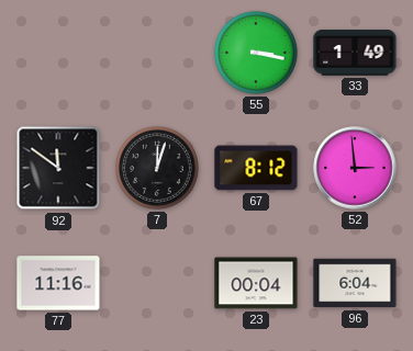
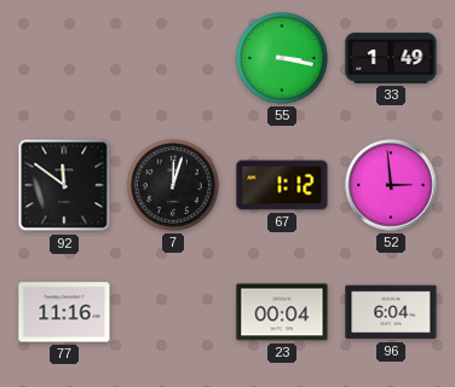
67: 8:12 -> 1:12
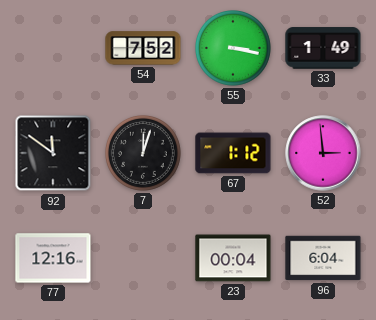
54: none -> 7:52
77: 11:16 -> 12:16
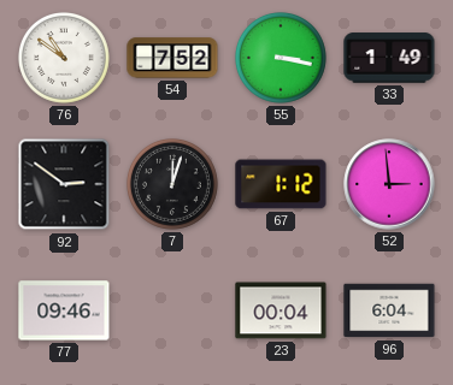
76: none -> 10:51
92: 11:51 -> 2:51
77: 12:16 -> 09:46
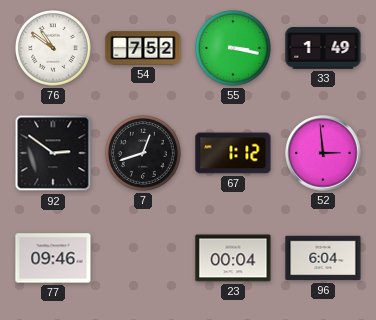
7: 12:03 -> 12:42
